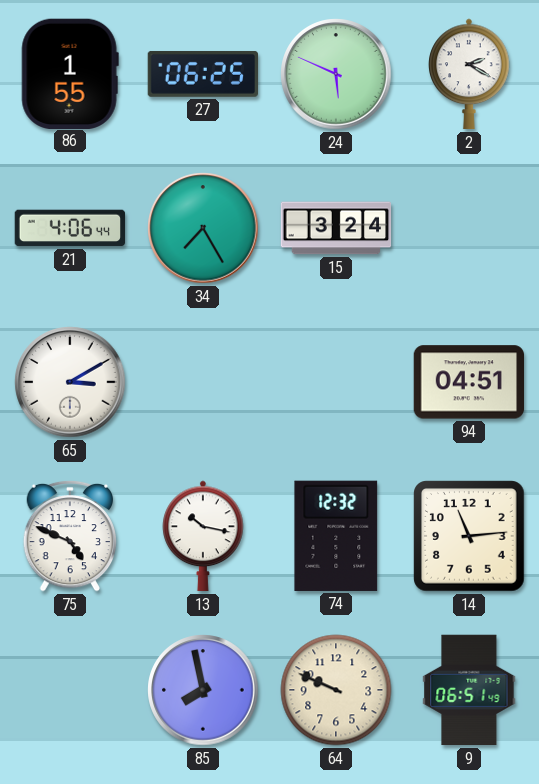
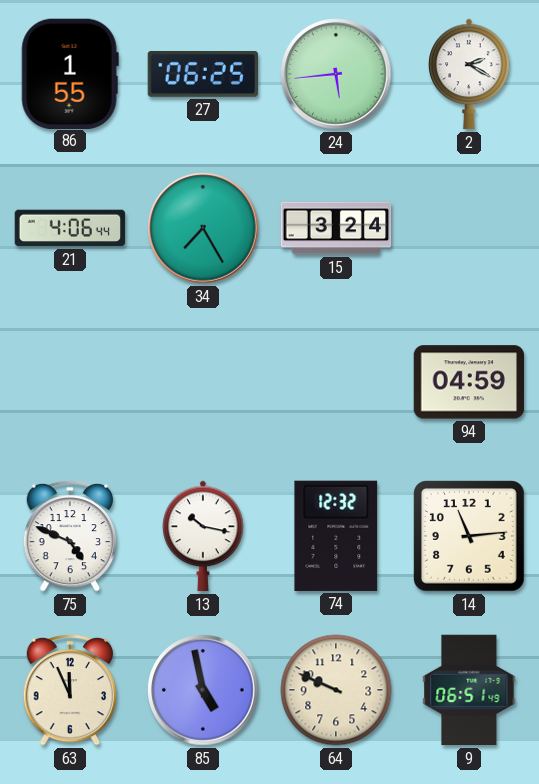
24: 5:49 -> 5:44
65: 3:10 -> none
94: 04:51 -> 04:59
63: none -> 11:56
85: 7:58 -> 4:58
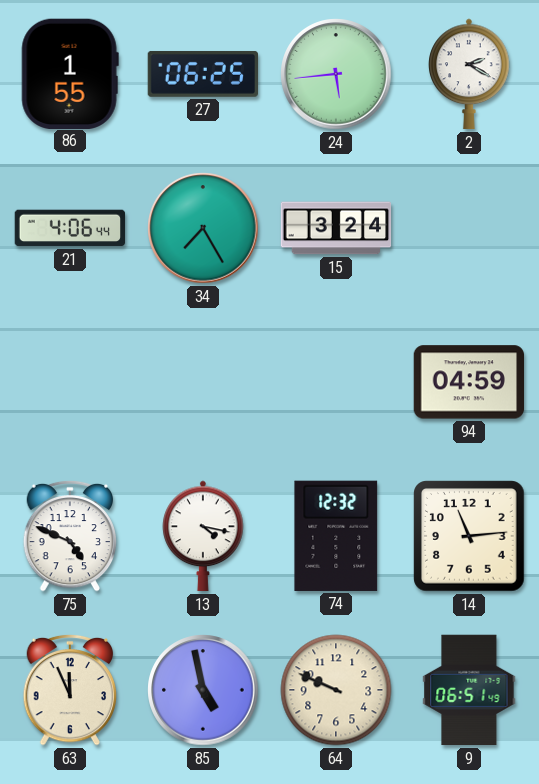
13: 10:17 -> 4:17
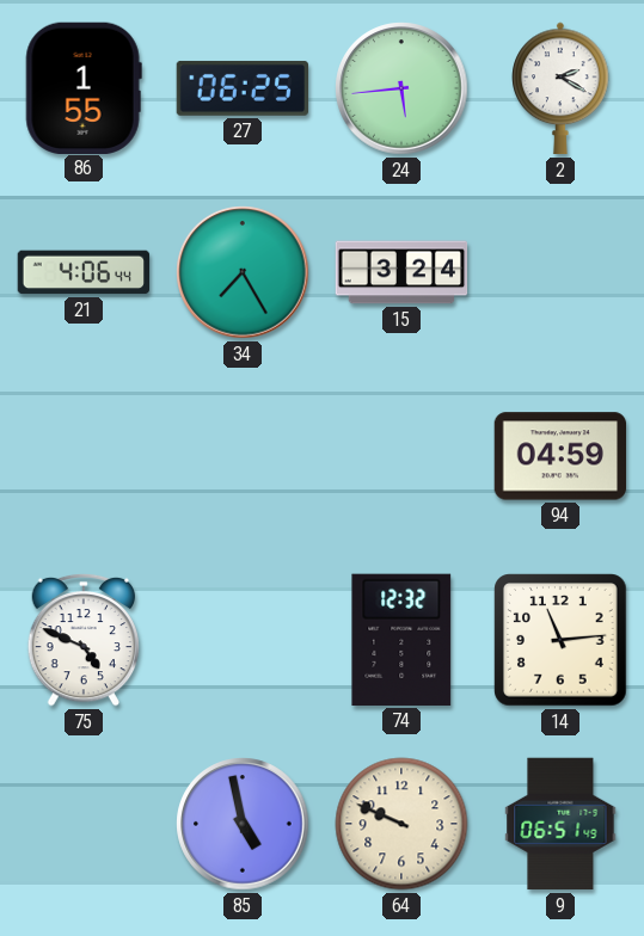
13: 4:17 -> none
63: 11:56 -> none
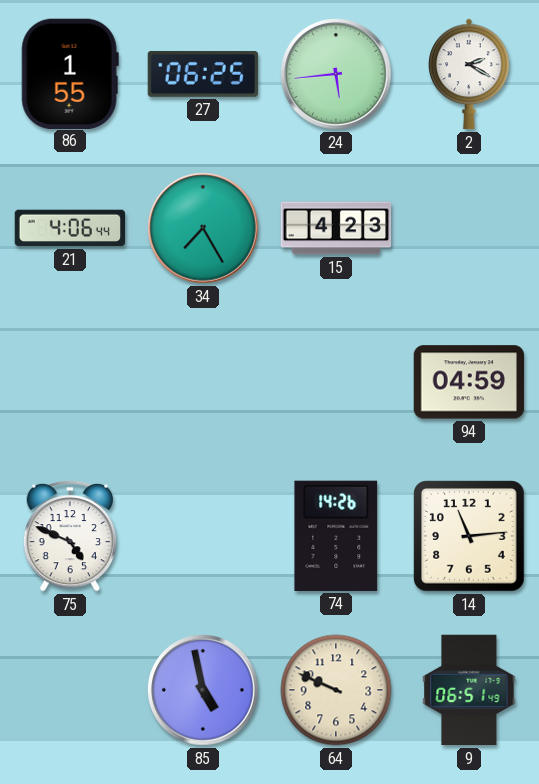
15: 3:24 -> 4:23
74: 12:32 -> 14:26
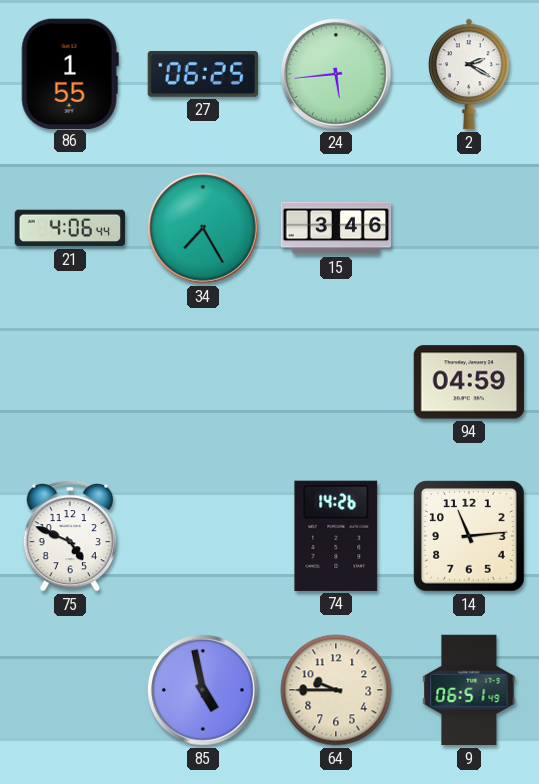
15: 4:23 -> 3:46
64: 9:49 -> 9:45
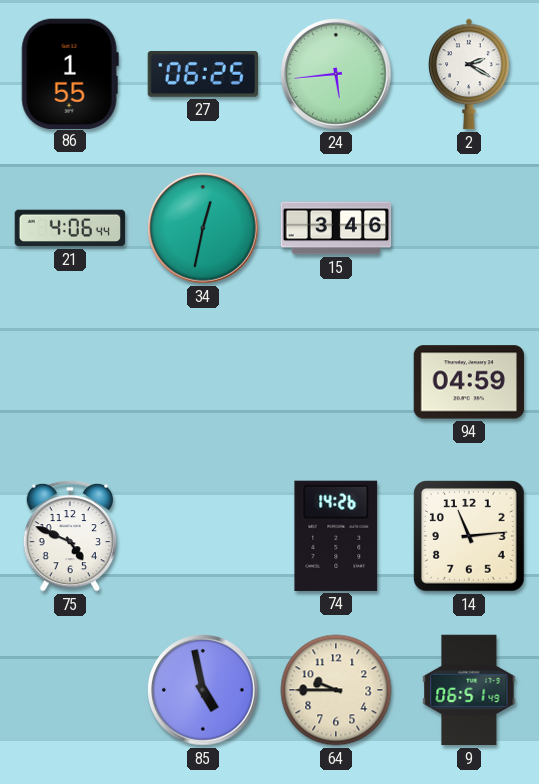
34: 7:25 -> 12:32
